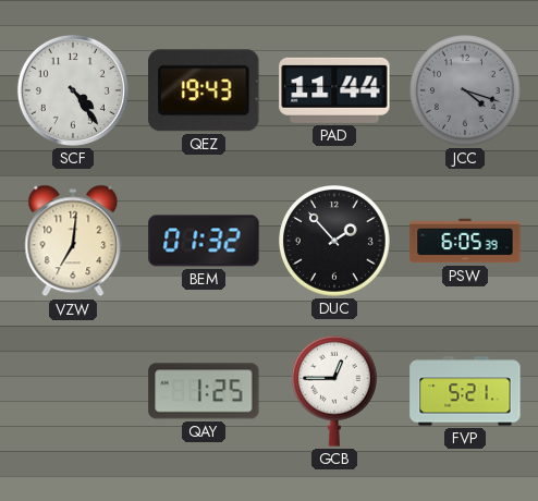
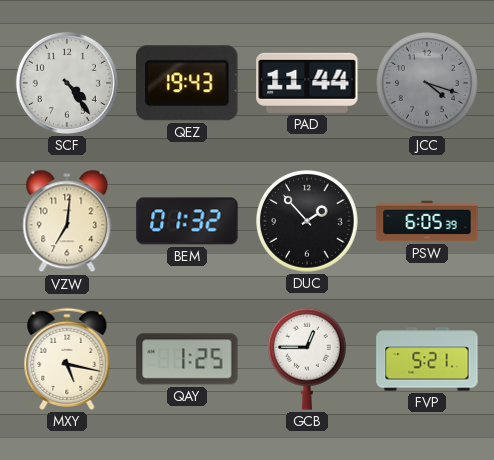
MXY: none -> 5:17
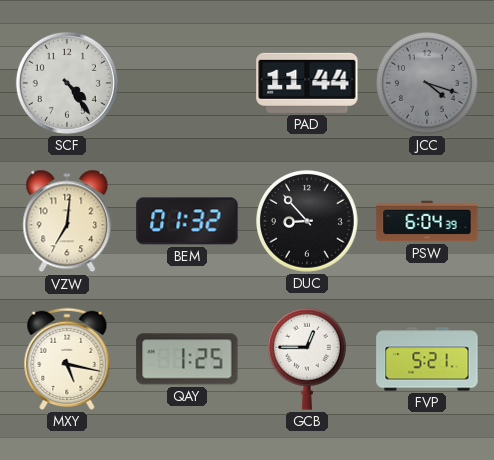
QEZ: 19:43 -> none
DUC: 1:53 -> 8:53
PSW: 6:05 -> 6:04
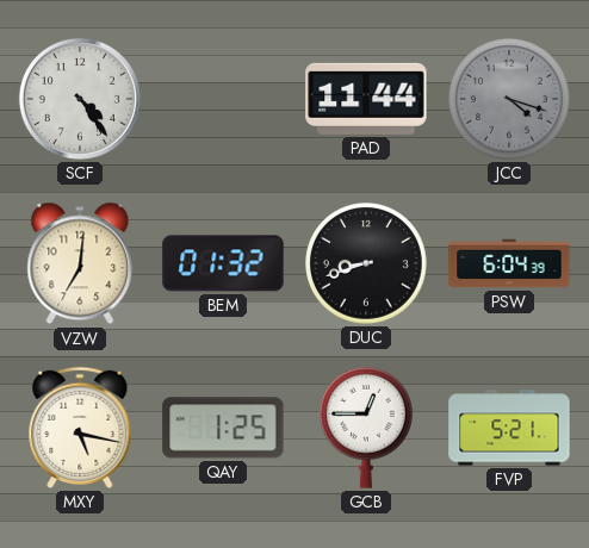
DUC: 8:53 -> 8:42
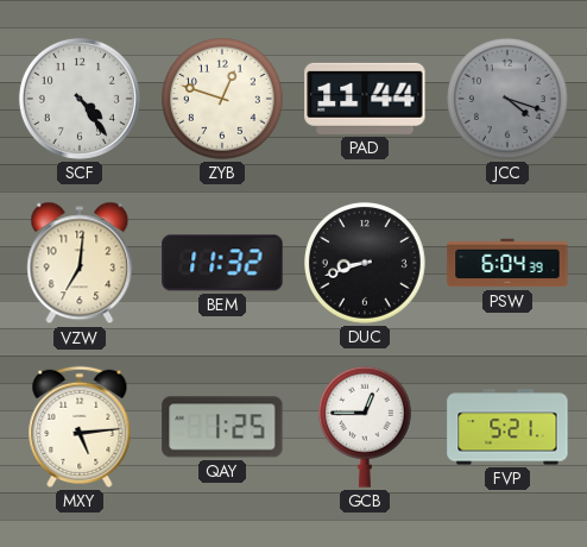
ZYB: none -> 12:48
BEM: 01:32 -> 11:32
MXY: 5:17 -> 5:14
